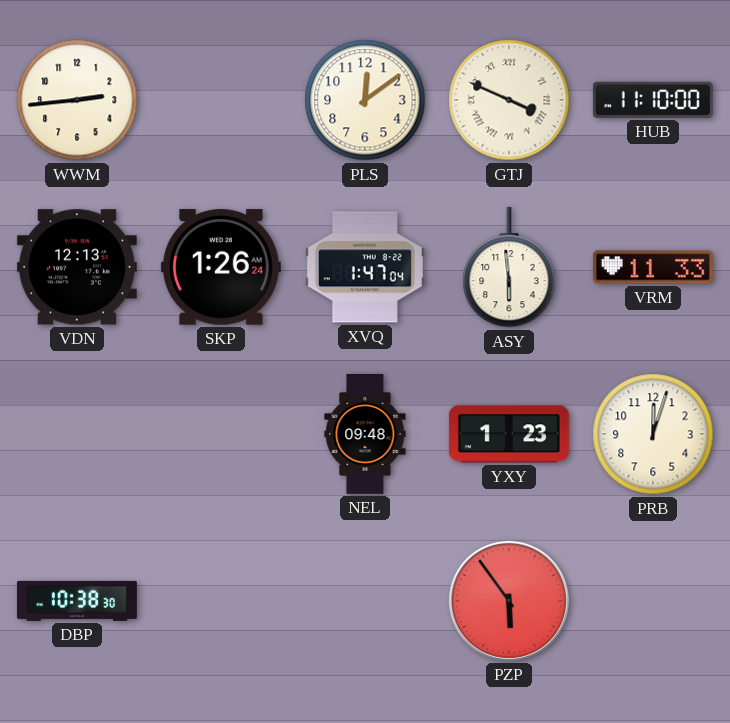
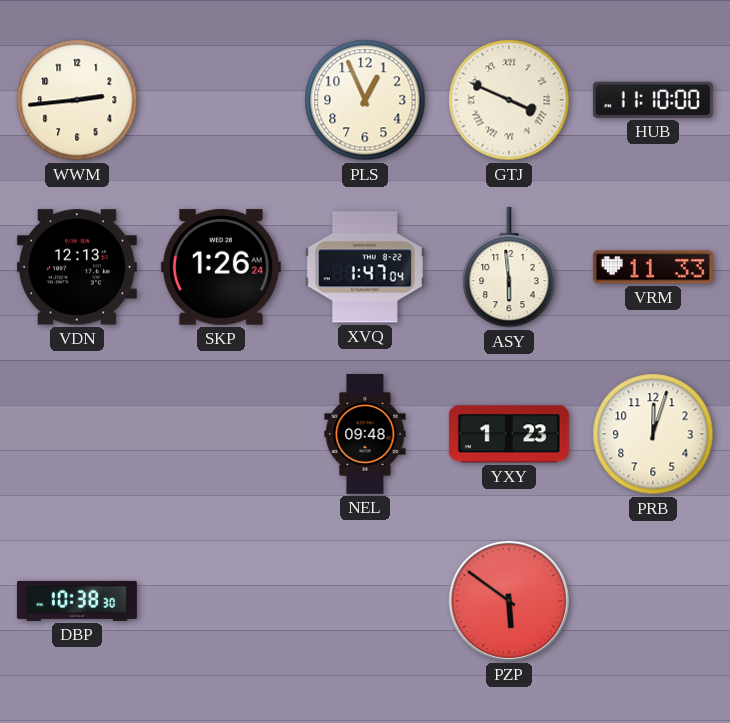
PLS: 12:09 -> 12:56
PZP: 5:54 -> 5:51
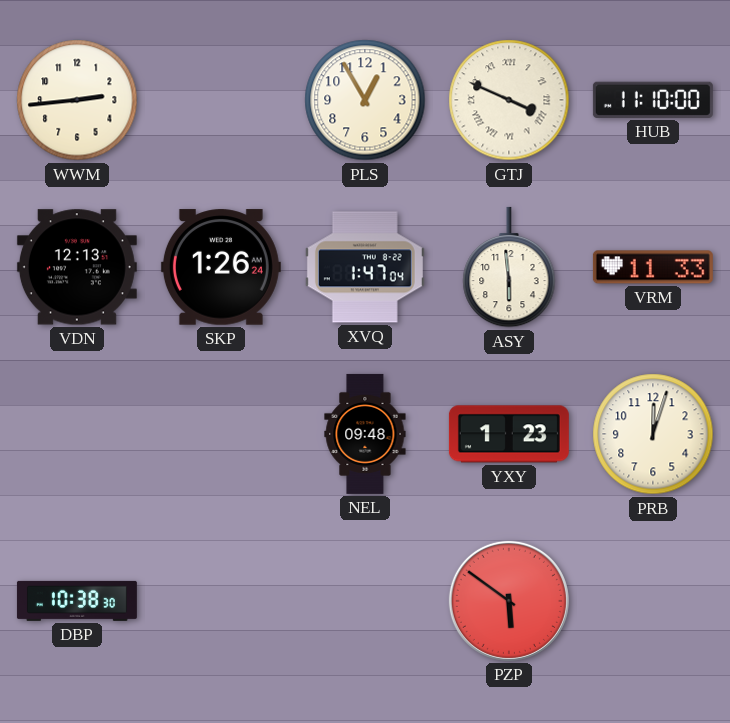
PLS: 12:56 -> 12:55
